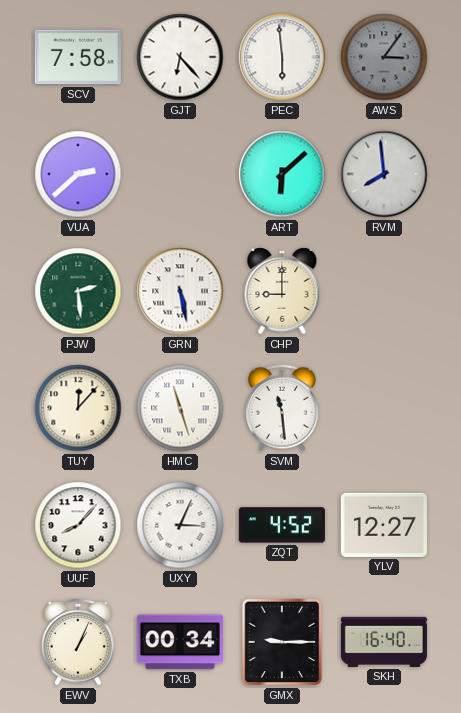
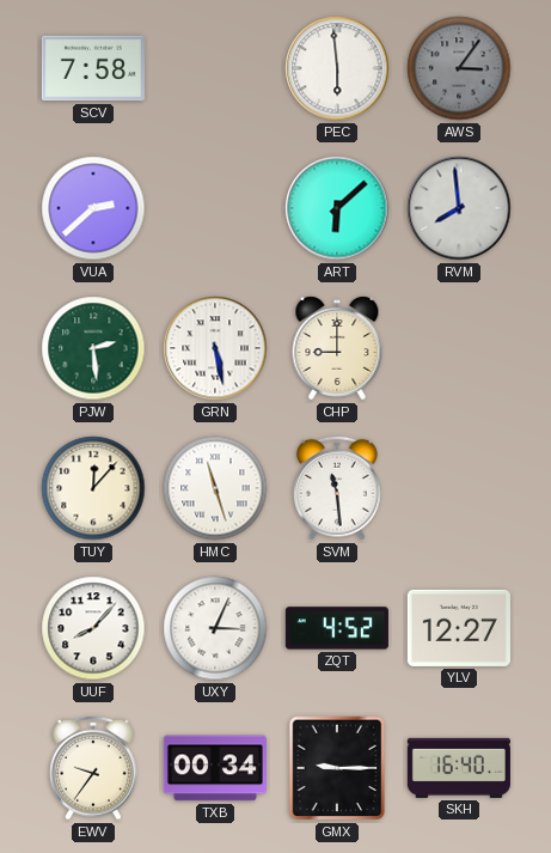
GJT: 6:23 -> none
EWV: 1:04 -> 9:36
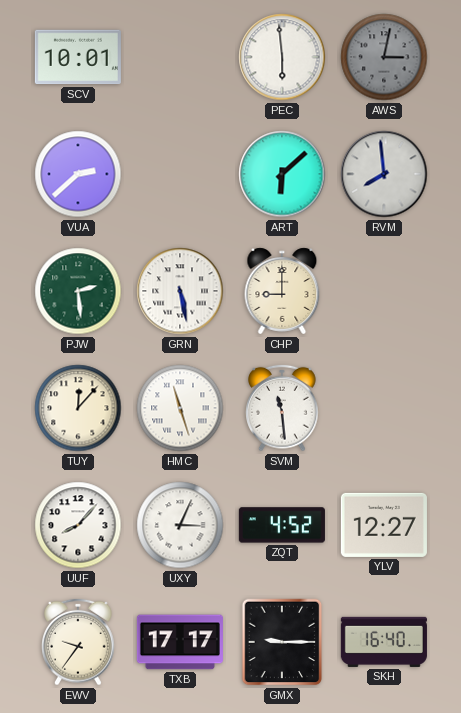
SCV: 7:58 -> 10:01
AWS: 3:06 -> 3:02
TXB: 00:34 -> 17:17
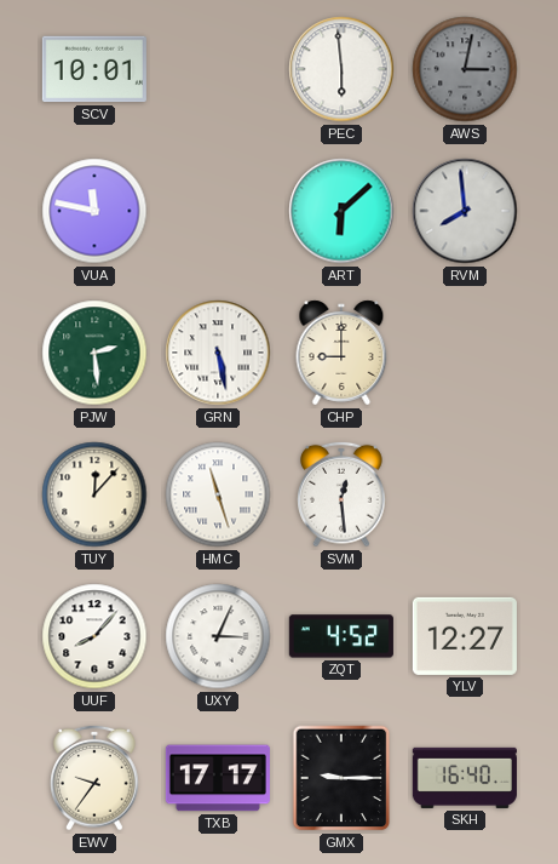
VUA: 2:38 -> 11:47
SVM: 11:29 -> 12:29
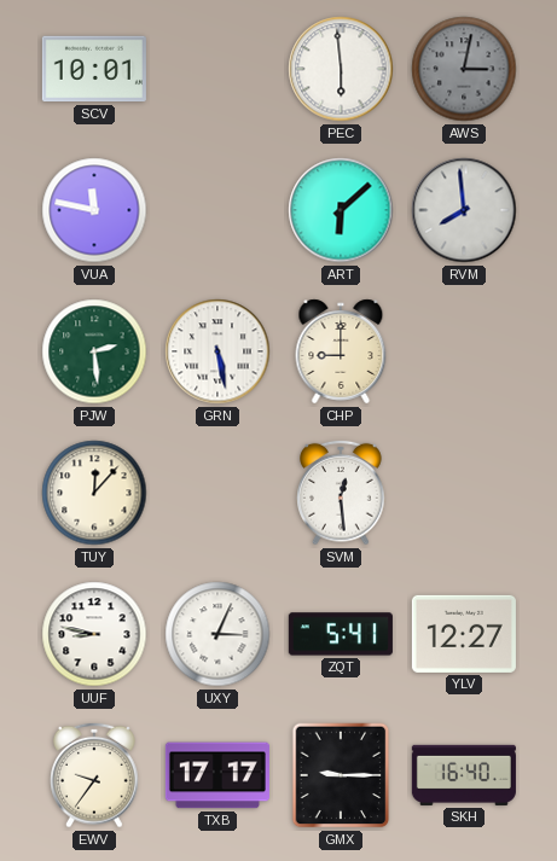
HMC: 11:27 -> none
UUF: 8:07 -> 8:47
ZQT: 4:52 -> 5:41
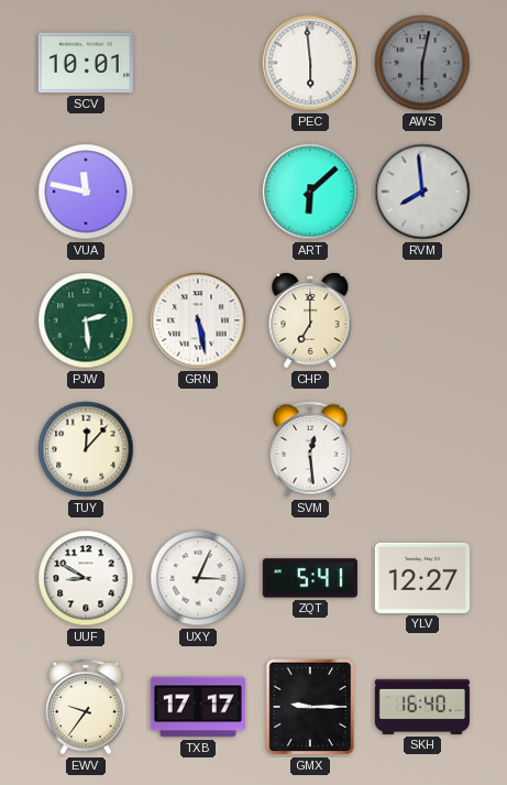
AWS: 3:02 -> 6:02
CHP: 9:00 -> 7:00
UUF: 8:47 -> 8:50
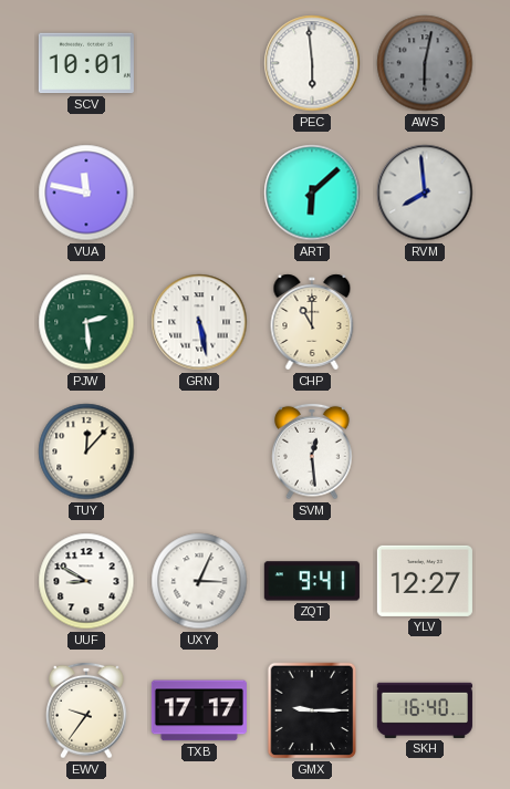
CHP: 7:00 -> 11:00
ZQT: 5:41 -> 9:41
